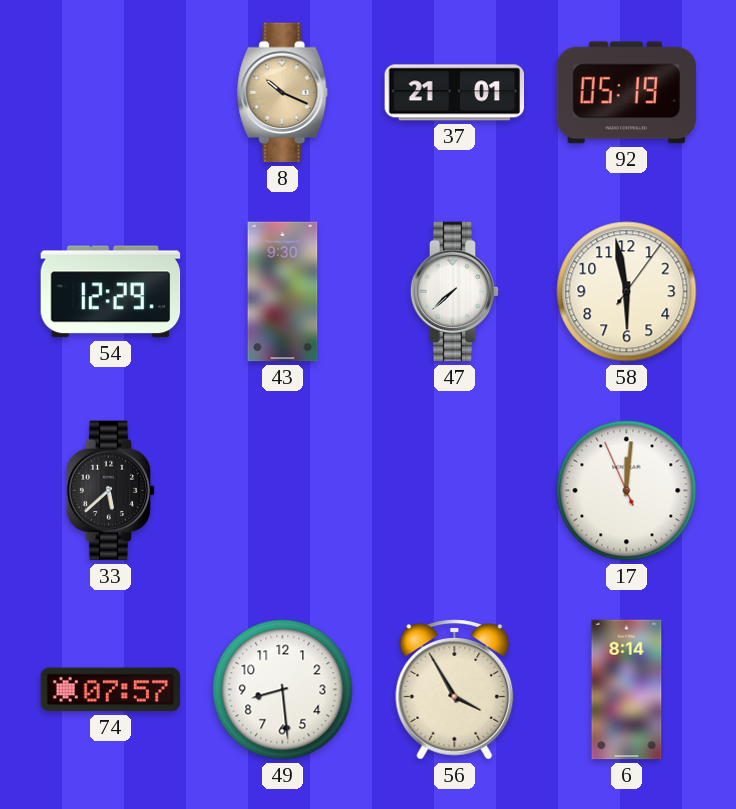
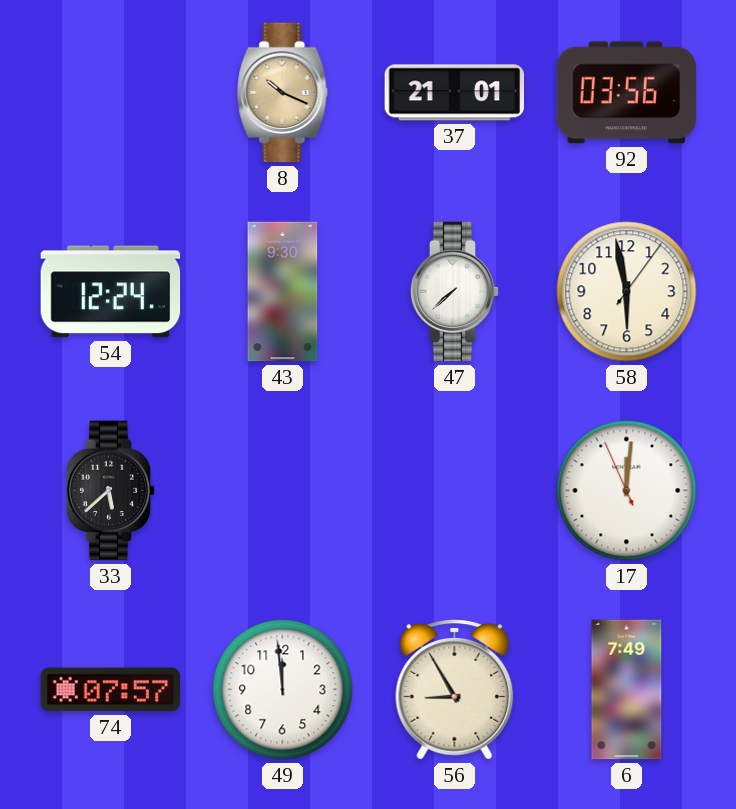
92: 05:19 -> 03:56
54: 12:29 -> 12:24
49: 8:29 -> 11:59
56: 3:55 -> 8:55
6: 8:14 -> 7:49
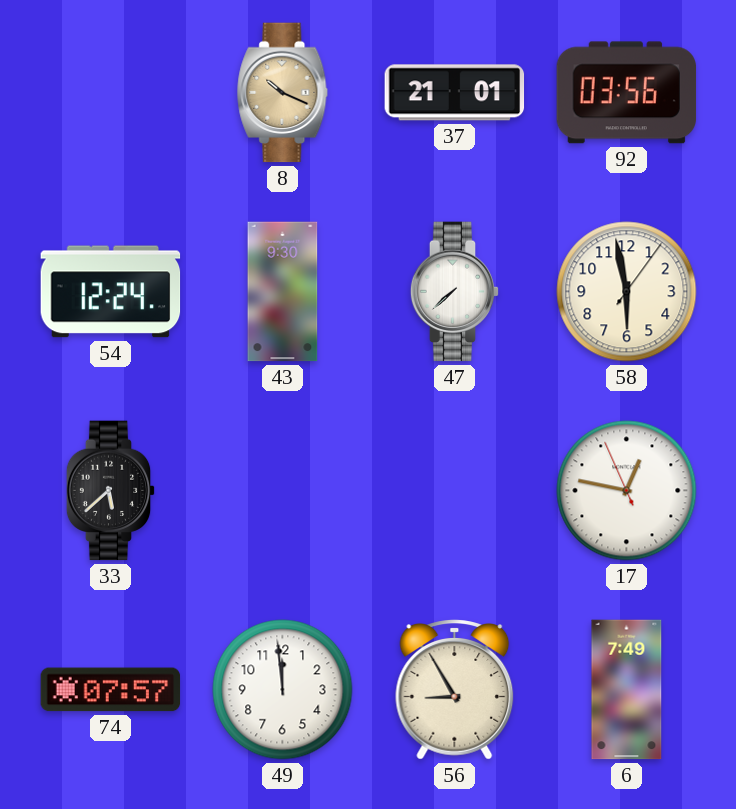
17: 12:00 -> 12:46
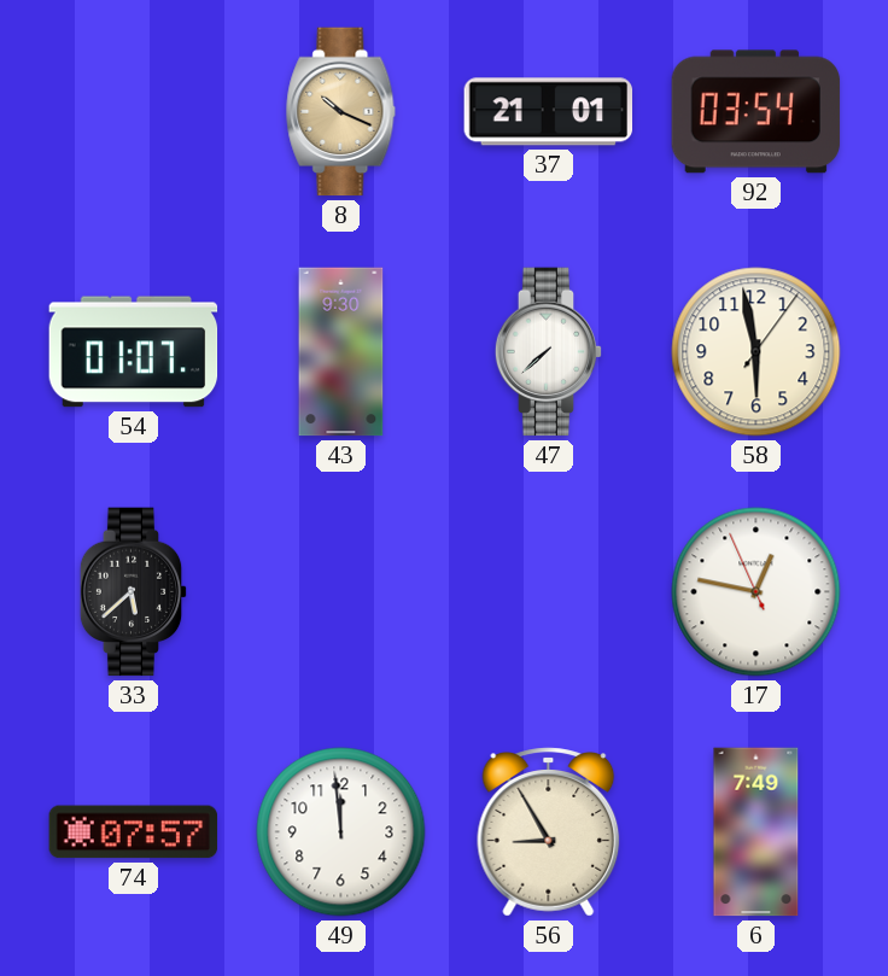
92: 03:56 -> 03:54
54: 12:24 -> 01:07
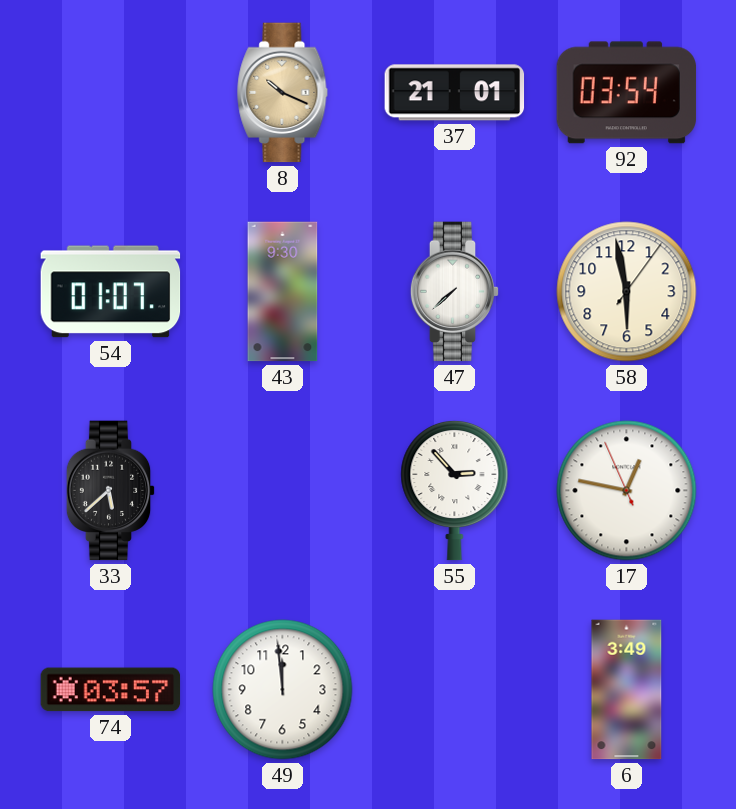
55: none -> 2:53
74: 07:57 -> 03:57
56: 8:55 -> none
6: 7:49 -> 3:49
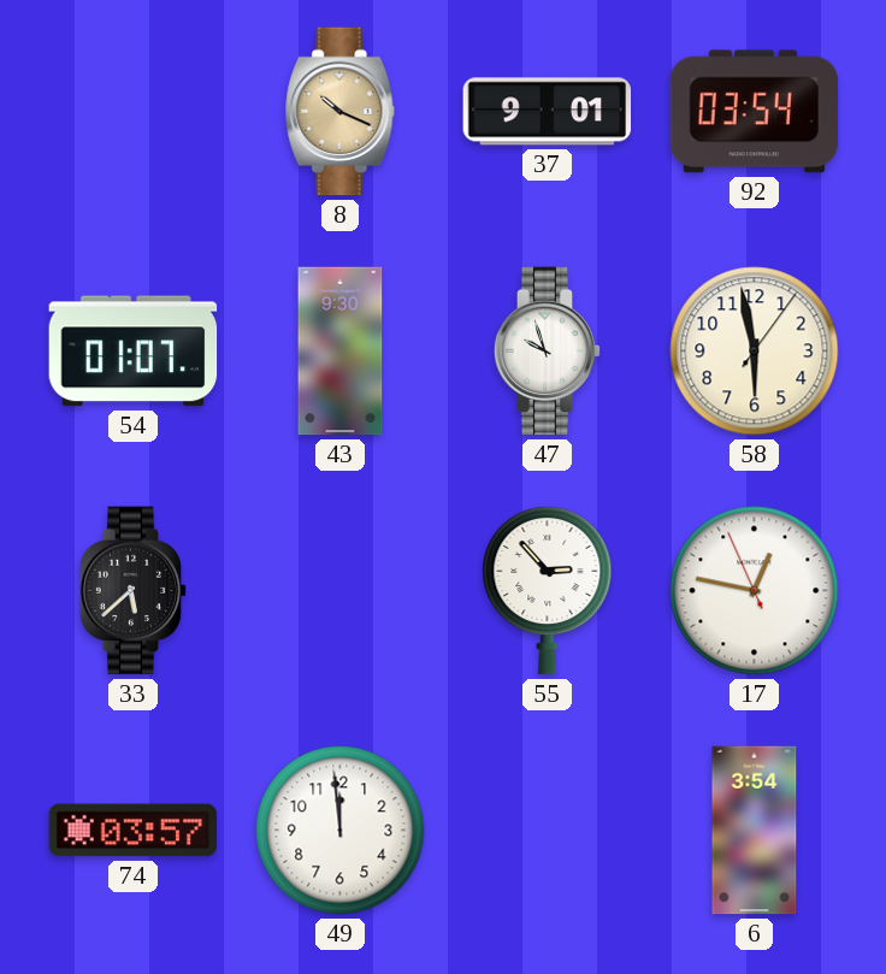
37: 21:01 -> 9:01
47: 7:38 -> 9:57
6: 3:49 -> 3:54
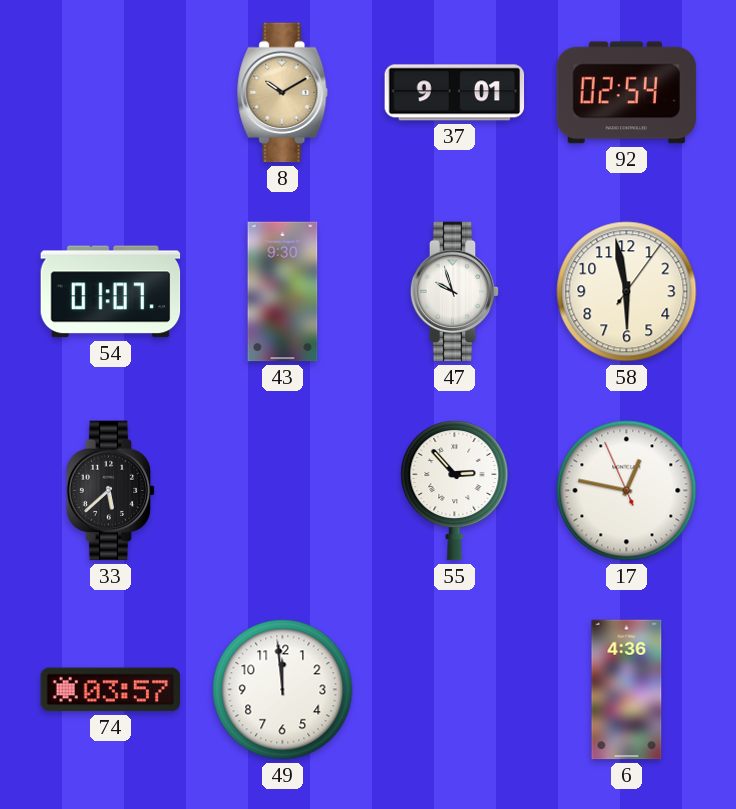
8: 10:19 -> 10:10
92: 03:54 -> 02:54
6: 3:54 -> 4:36
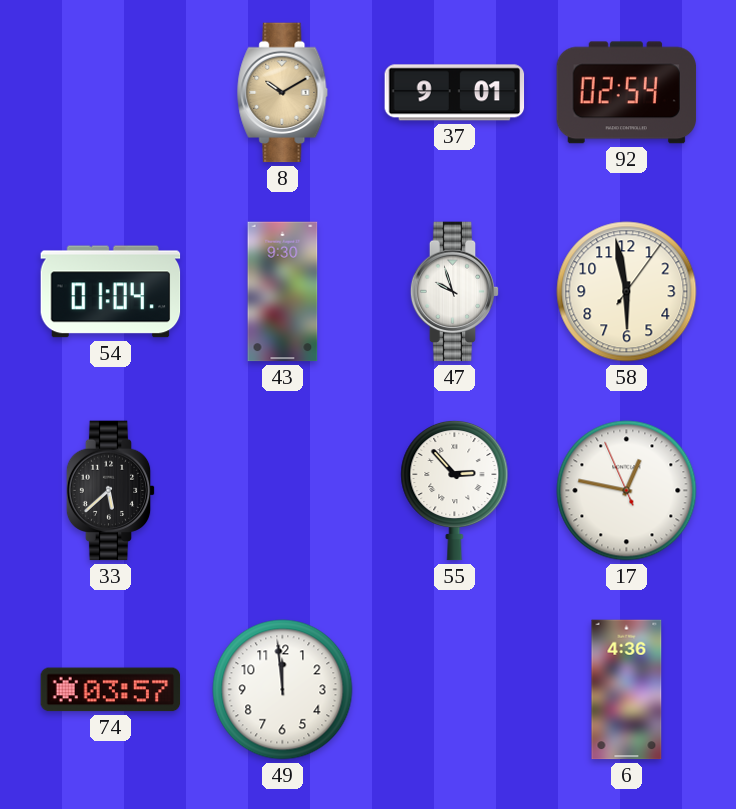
54: 01:07 -> 01:04
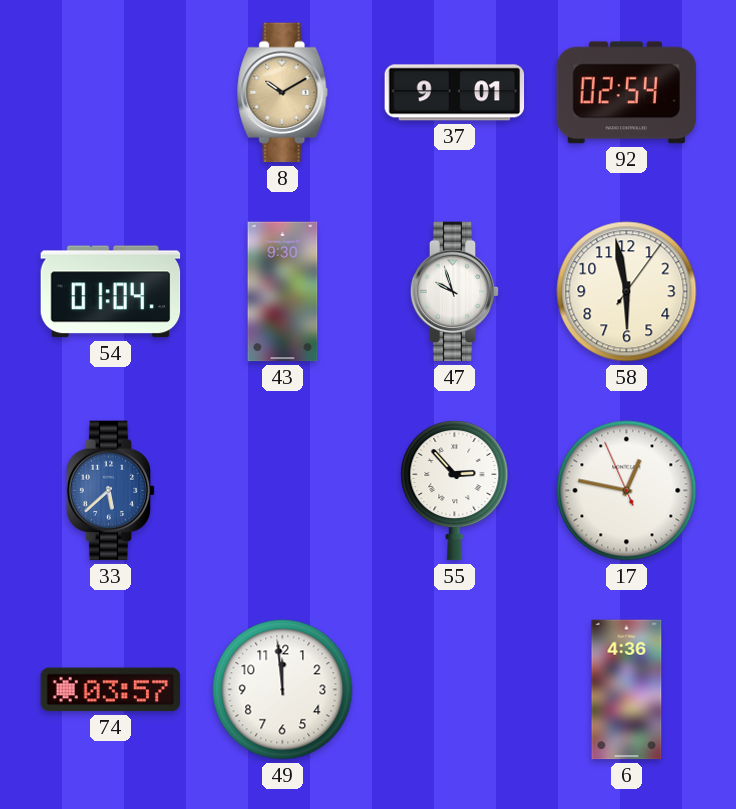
33 dial: black -> blue
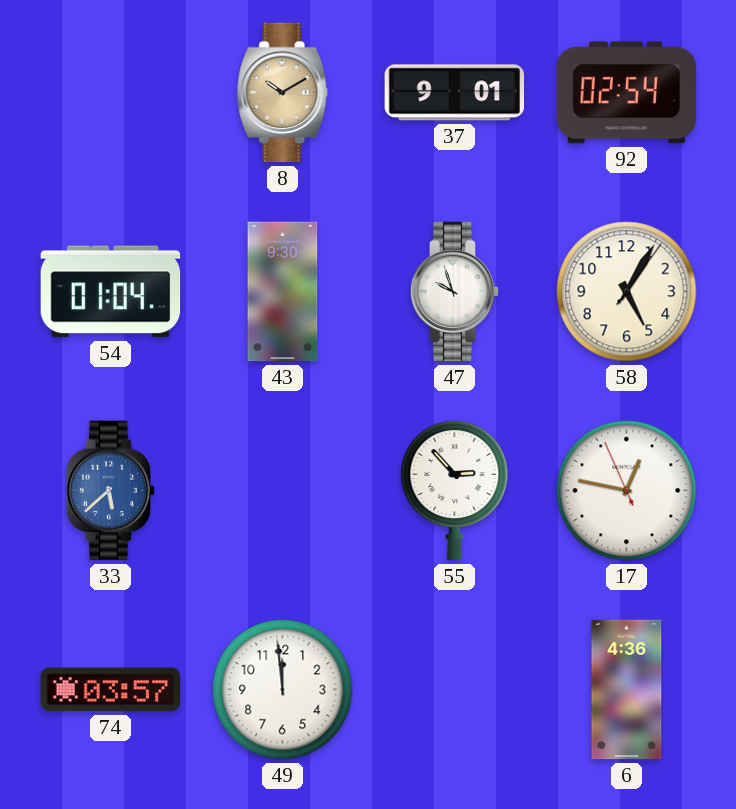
58: 5:58 -> 5:05
